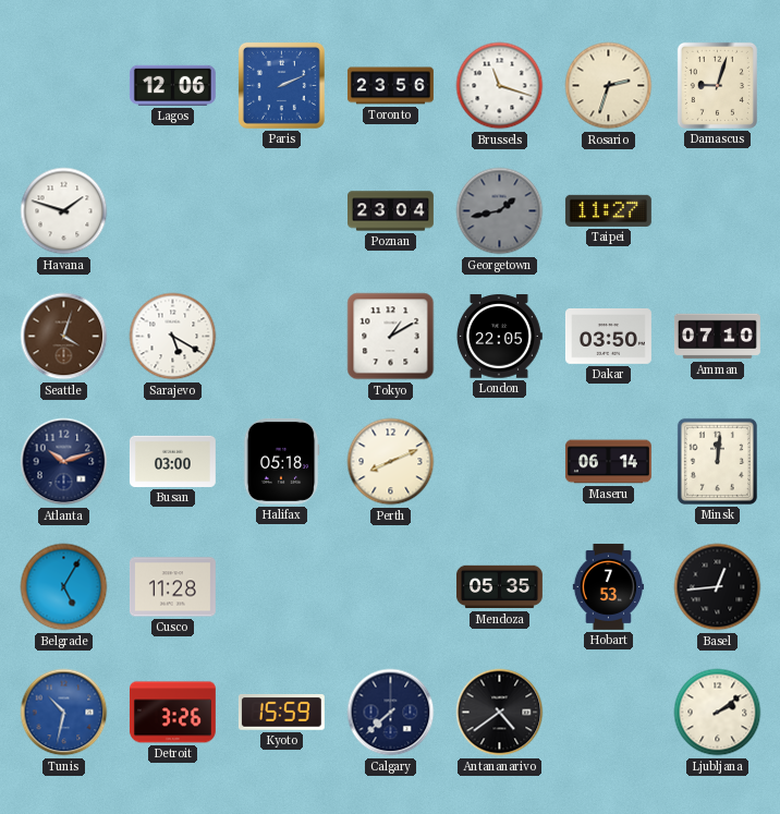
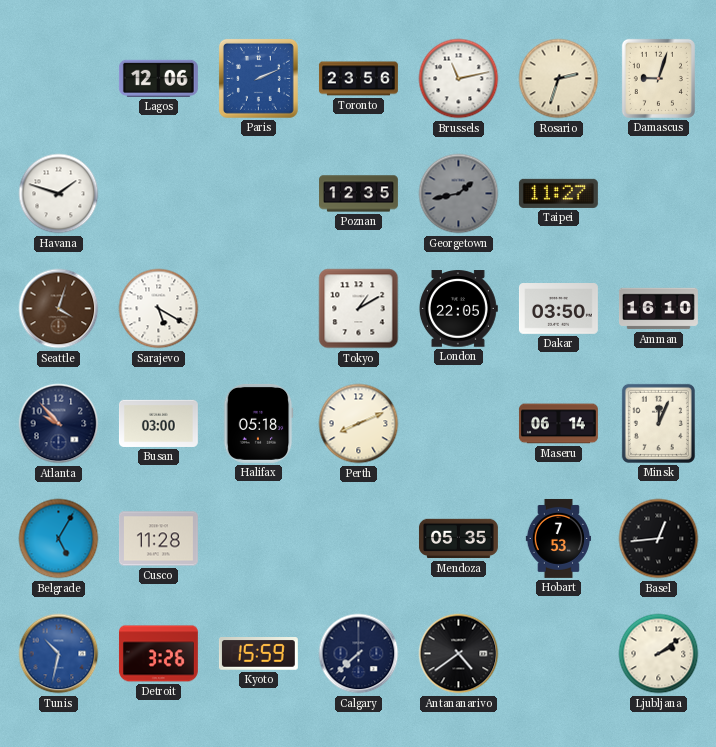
Brussels: 11:18 -> 11:13
Poznan: 23:04 -> 12:35
Amman: 07:10 -> 16:10
Atlanta: 10:12 -> 9:53
Minsk: 12:01 -> 12:04
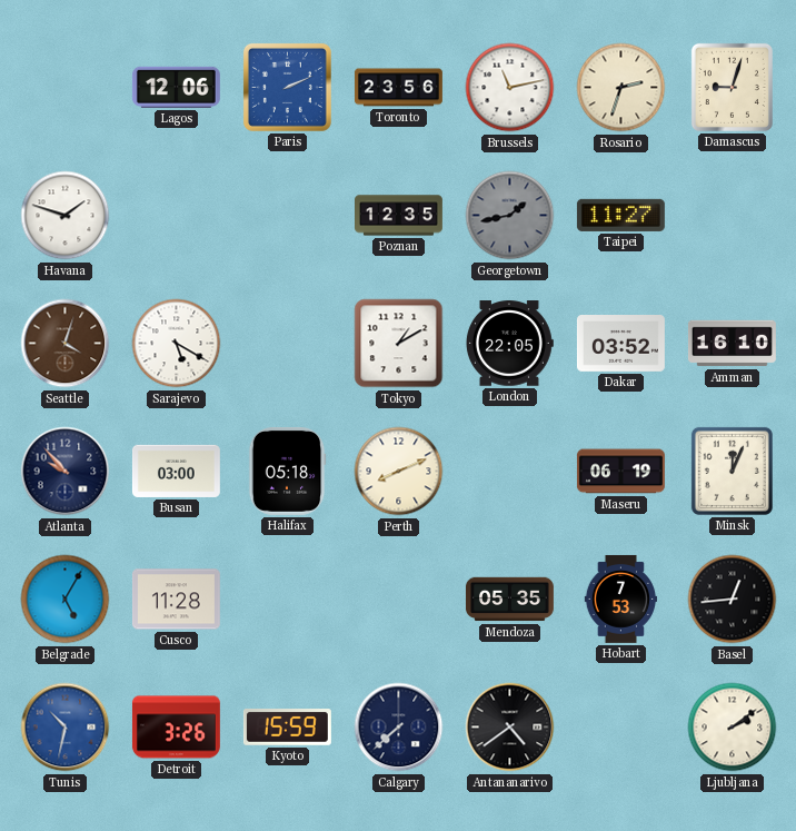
Dakar: 03:50 -> 03:52
Maseru: 06:14 -> 06:19
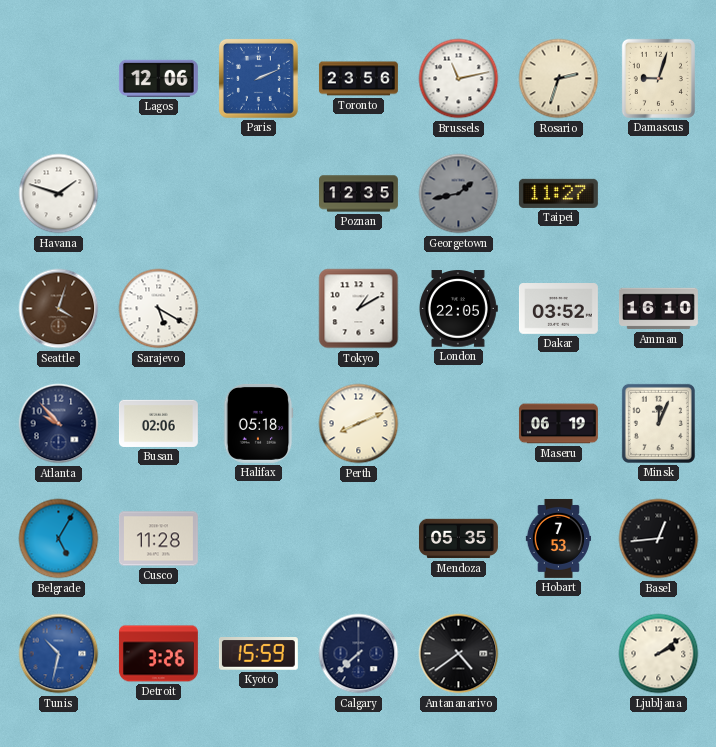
Busan: 03:00 -> 02:06
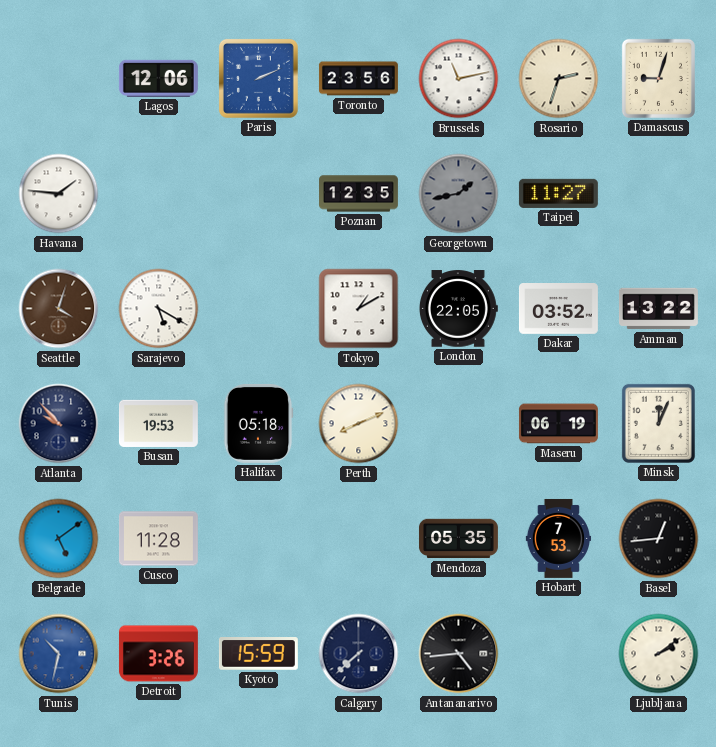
Havana: 1:48 -> 1:46
Amman: 16:10 -> 13:22
Busan: 02:06 -> 19:53
Belgrade: 5:05 -> 5:09
Antananarivo: 4:39 -> 4:44
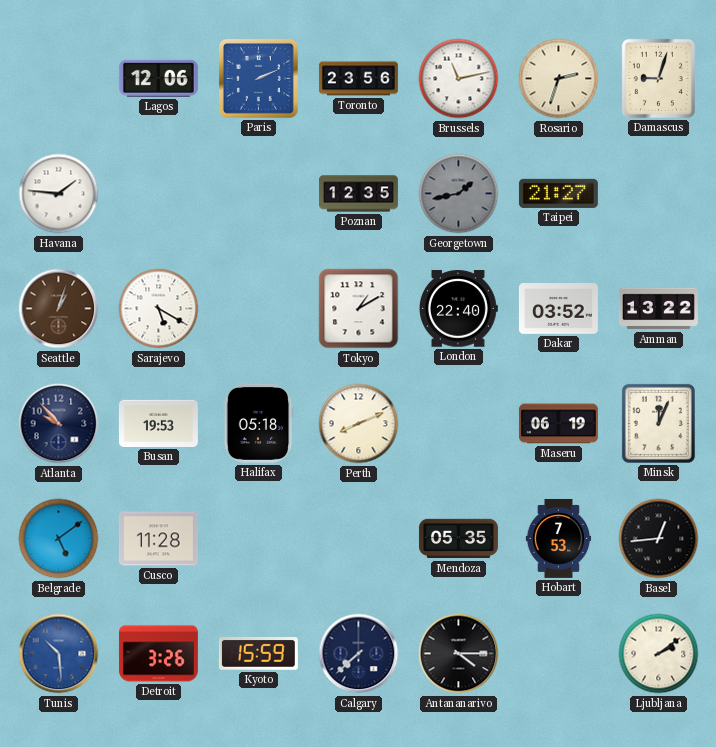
Taipei: 11:27 -> 21:27
Seattle: 4:03 -> 1:03
London: 22:05 -> 22:40
Tunis: 10:32 -> 10:29
Antananarivo: 4:44 -> 4:15
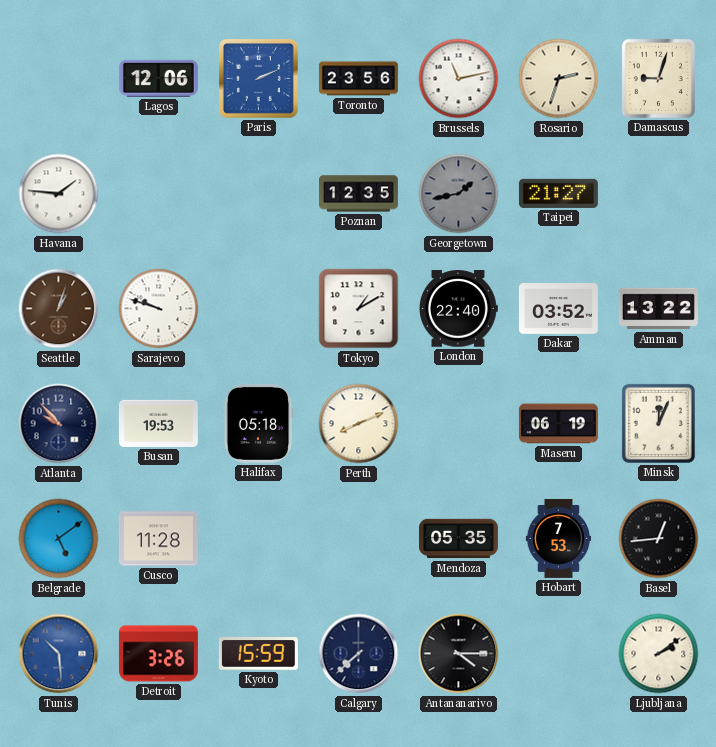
Sarajevo: 5:20 -> 9:48
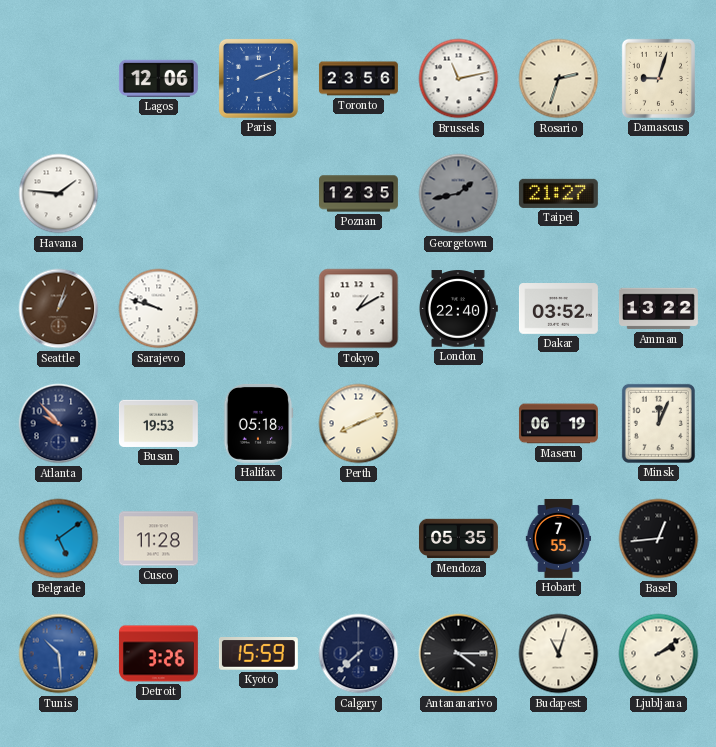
Hobart: 7:53 -> 7:55
Budapest: none -> 11:03
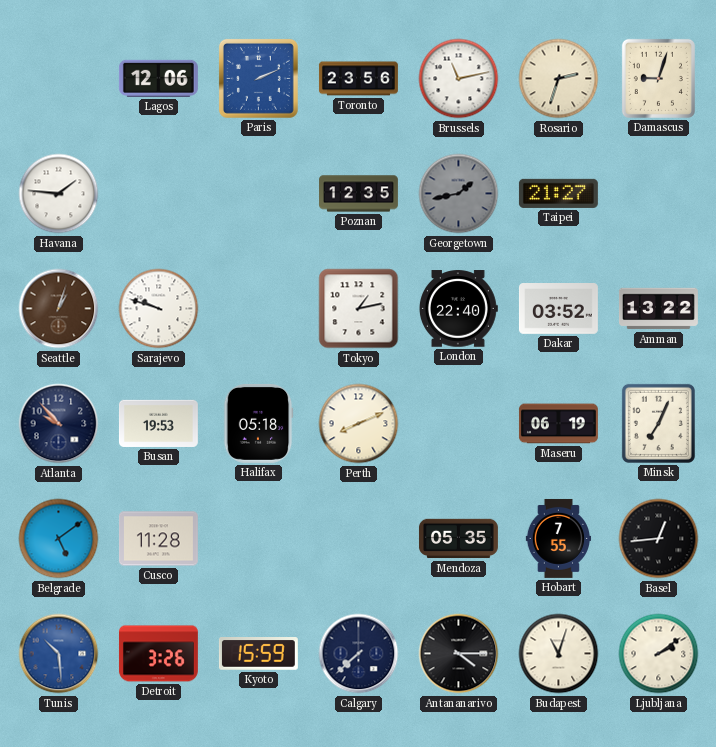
Tokyo: 1:10 -> 1:13
Minsk: 12:04 -> 7:04
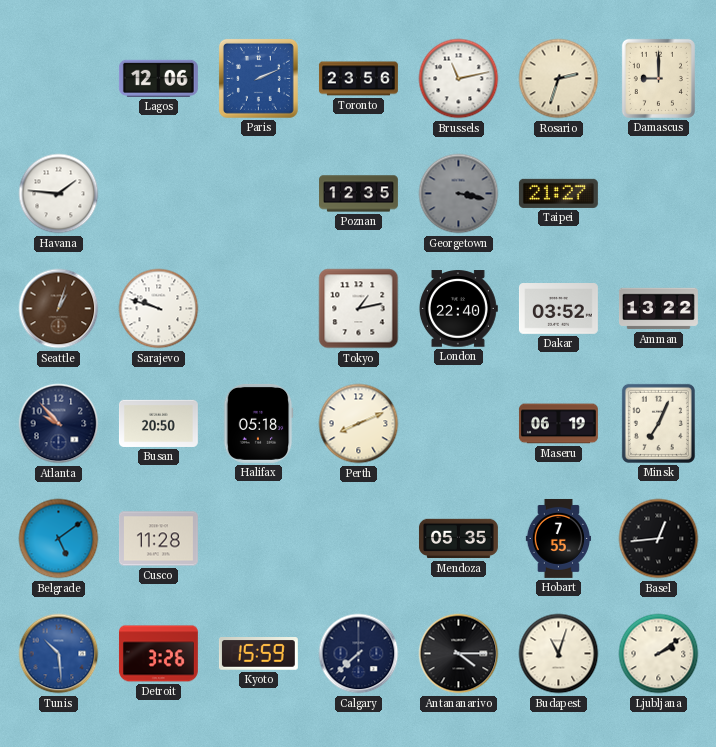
Damascus: 9:03 -> 9:00
Georgetown: 1:43 -> 3:17
Busan: 19:53 -> 20:50
